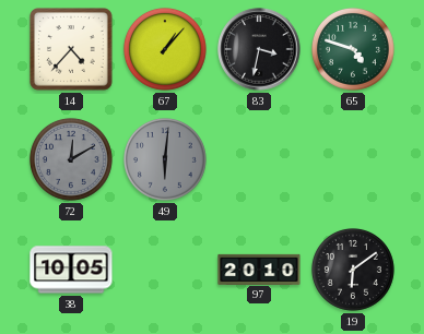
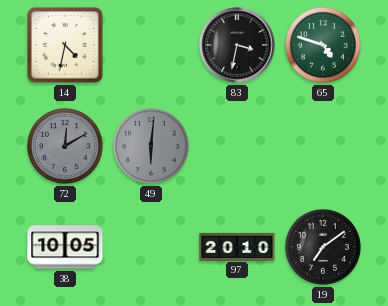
14: 4:37 -> 4:32
67: 1:07 -> none
19: 6:09 -> 7:09
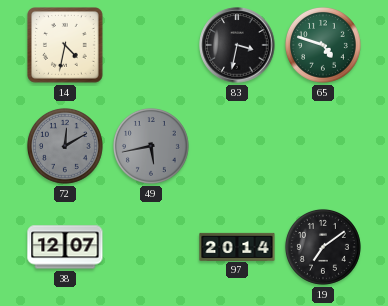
49: 6:01 -> 5:43
38: 10:05 -> 12:07
97: 20:10 -> 20:14
